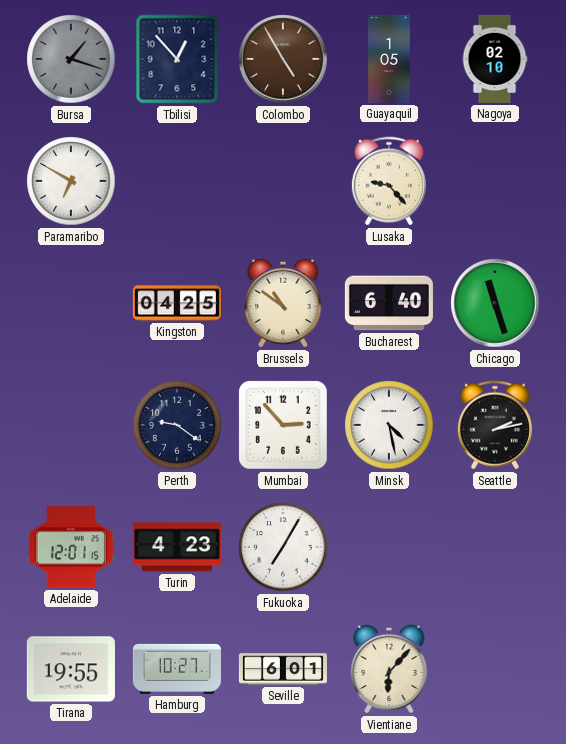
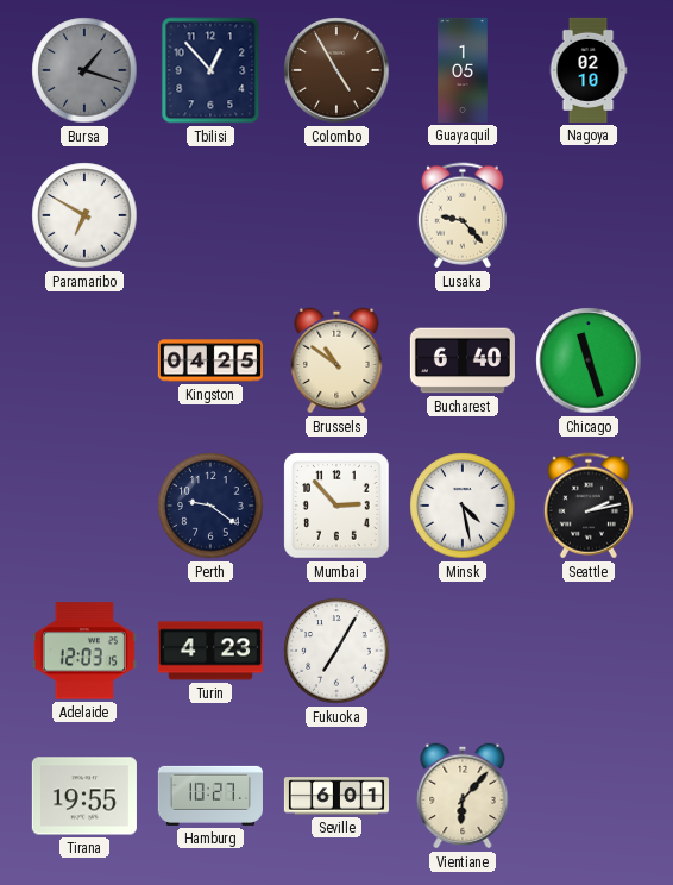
Adelaide: 12:01 -> 12:03
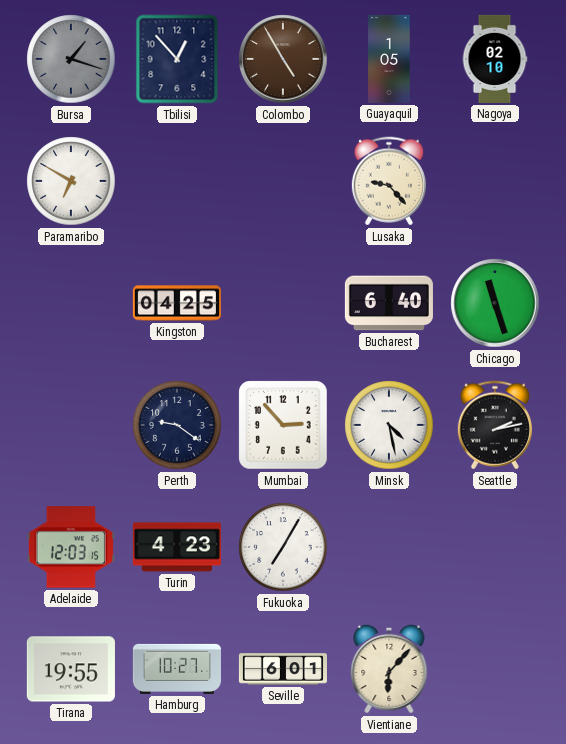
Brussels: 10:51 -> none
